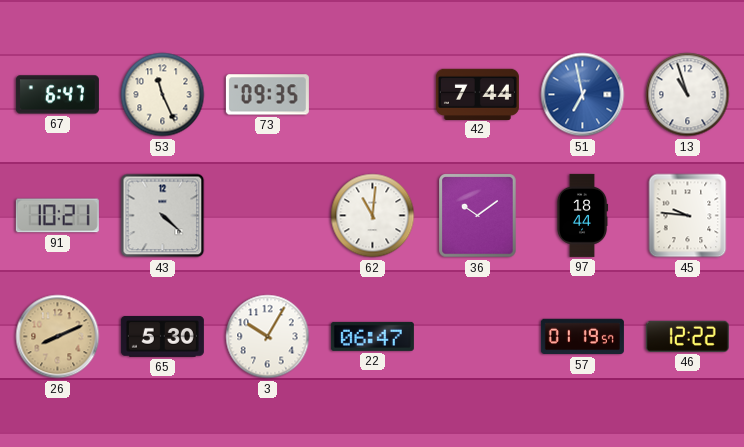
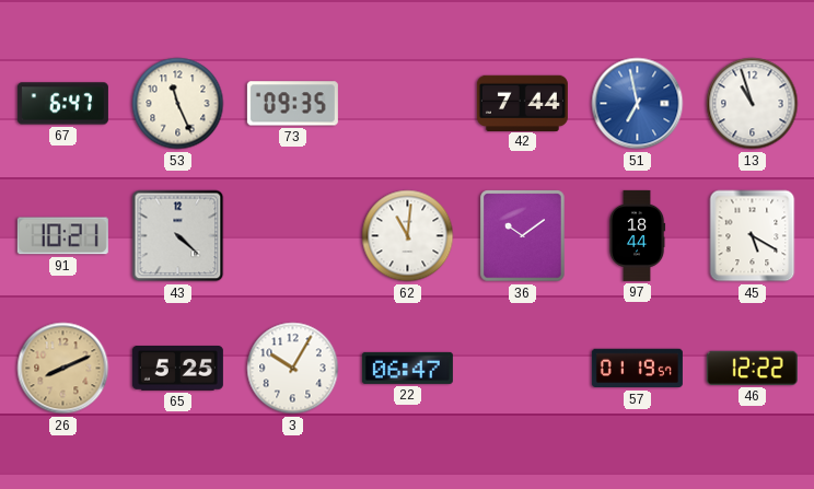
45: 9:46 -> 5:20
65: 5:30 -> 5:25
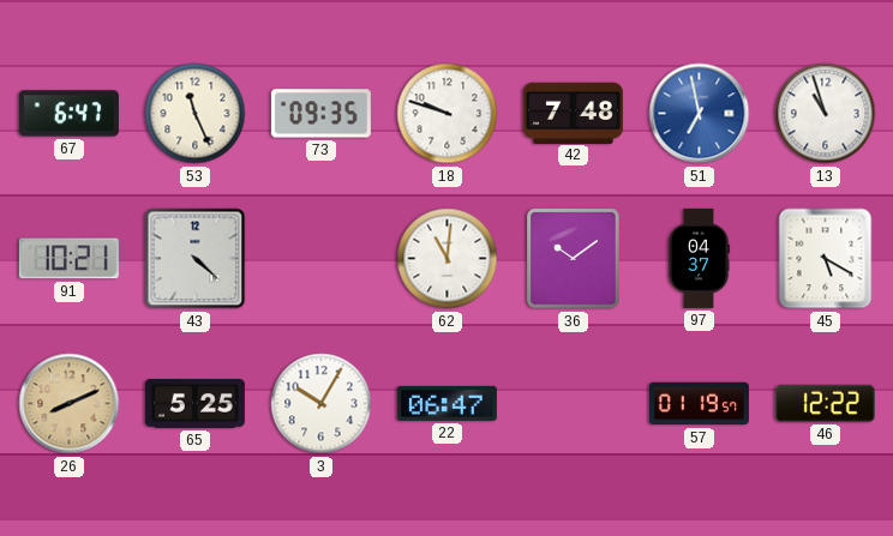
18: none -> 9:48
42: 7:44 -> 7:48
97: 18:44 -> 04:37
